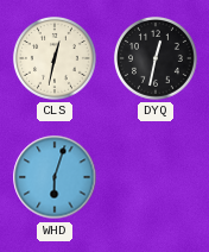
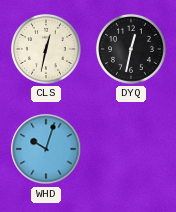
WHD: 6:03 -> 10:03
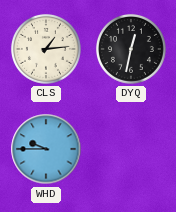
CLS: 12:32 -> 1:14
WHD: 10:03 -> 9:45
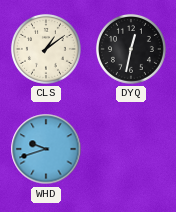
CLS: 1:14 -> 1:09
WHD: 9:45 -> 9:42
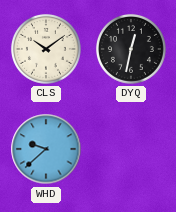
CLS: 1:09 -> 10:09
WHD: 9:42 -> 9:38
